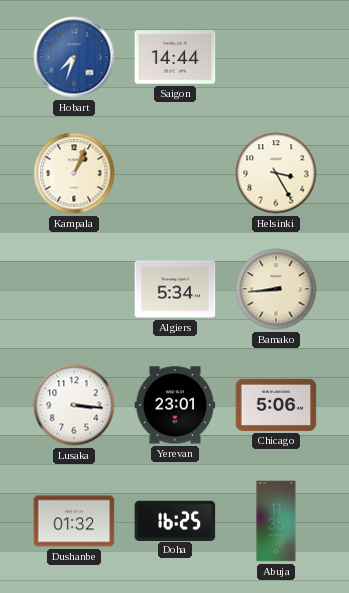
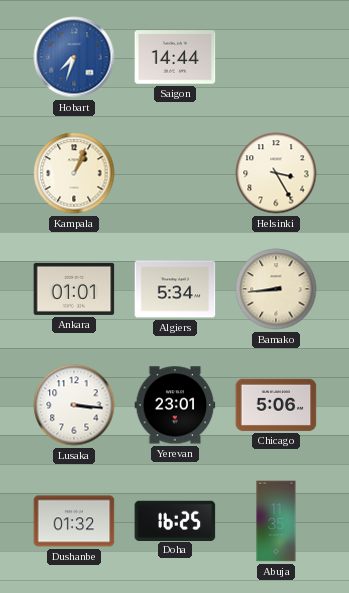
Ankara: none -> 01:01
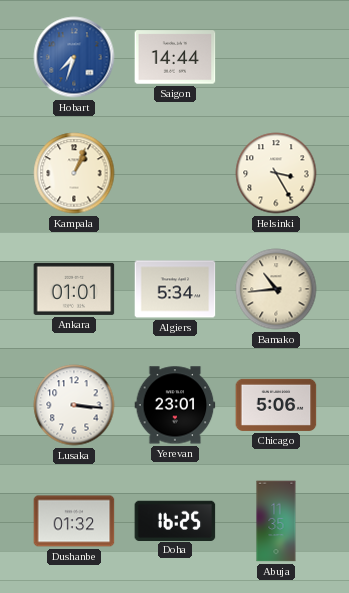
Bamako: 8:44 -> 10:44
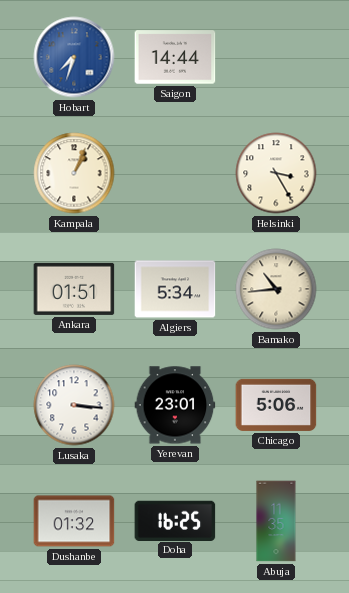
Ankara: 01:01 -> 01:51
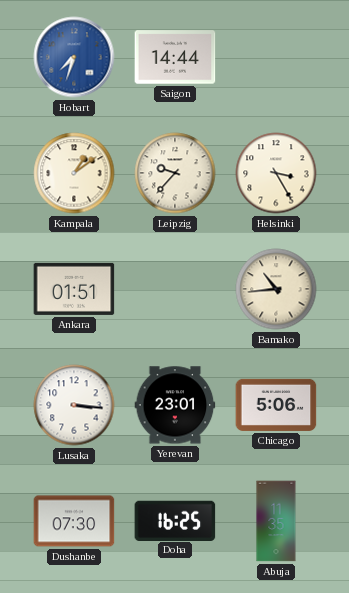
Kampala: 1:04 -> 1:09
Leipzig: none -> 9:37
Algiers: 5:34 -> none
Dushanbe: 01:32 -> 07:30
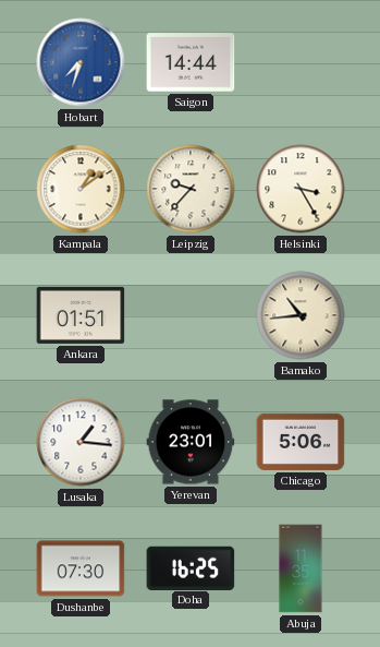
Lusaka: 3:16 -> 1:16
